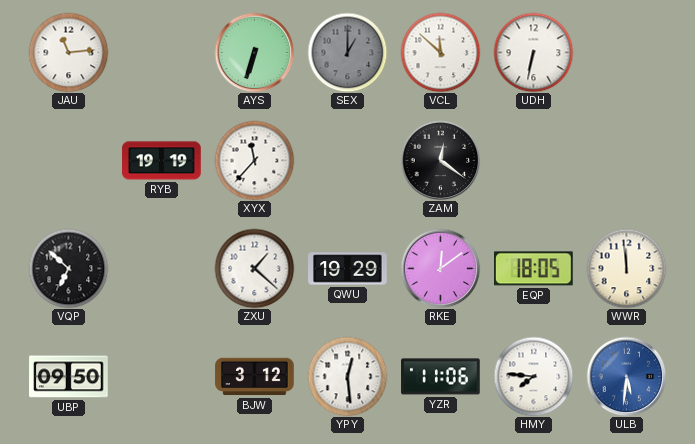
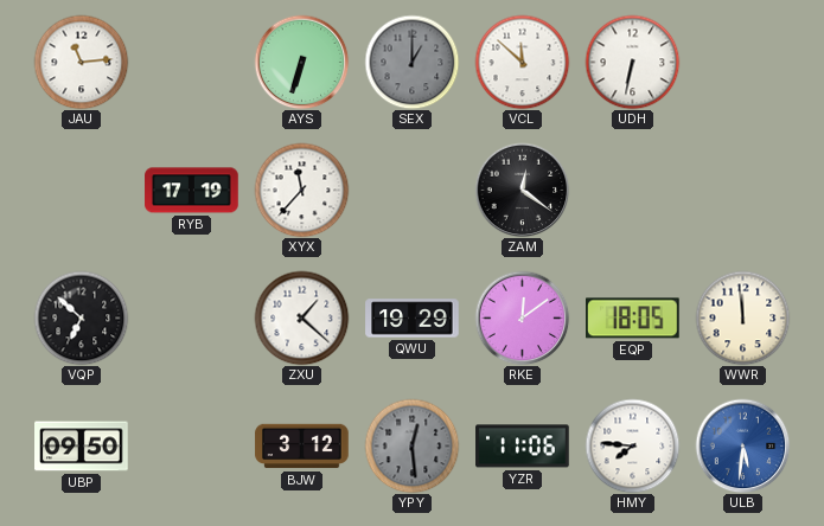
RYB: 19:19 -> 17:19
YPY dial: white -> grey
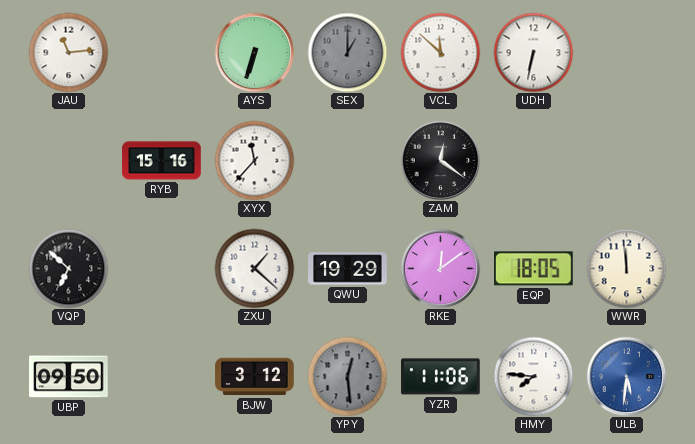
RYB: 17:19 -> 15:16
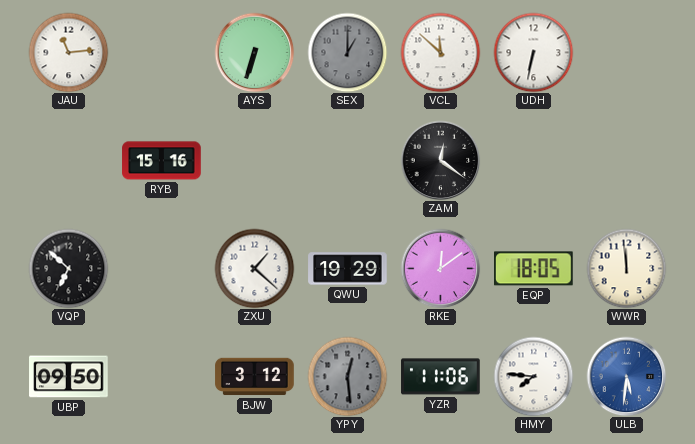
XYX: 11:37 -> none
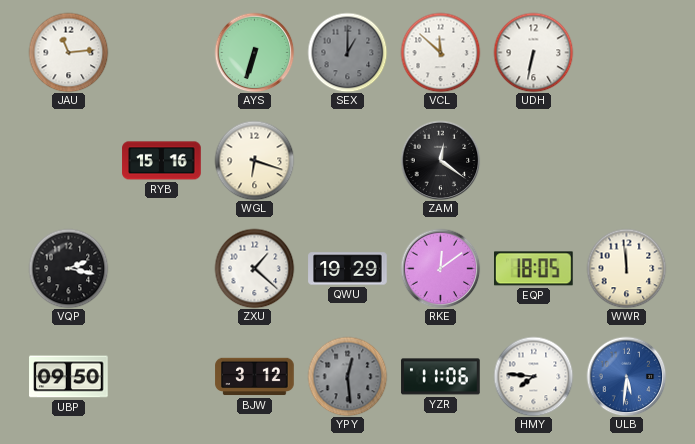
WGL: none -> 6:18
VQP: 6:52 -> 2:17
